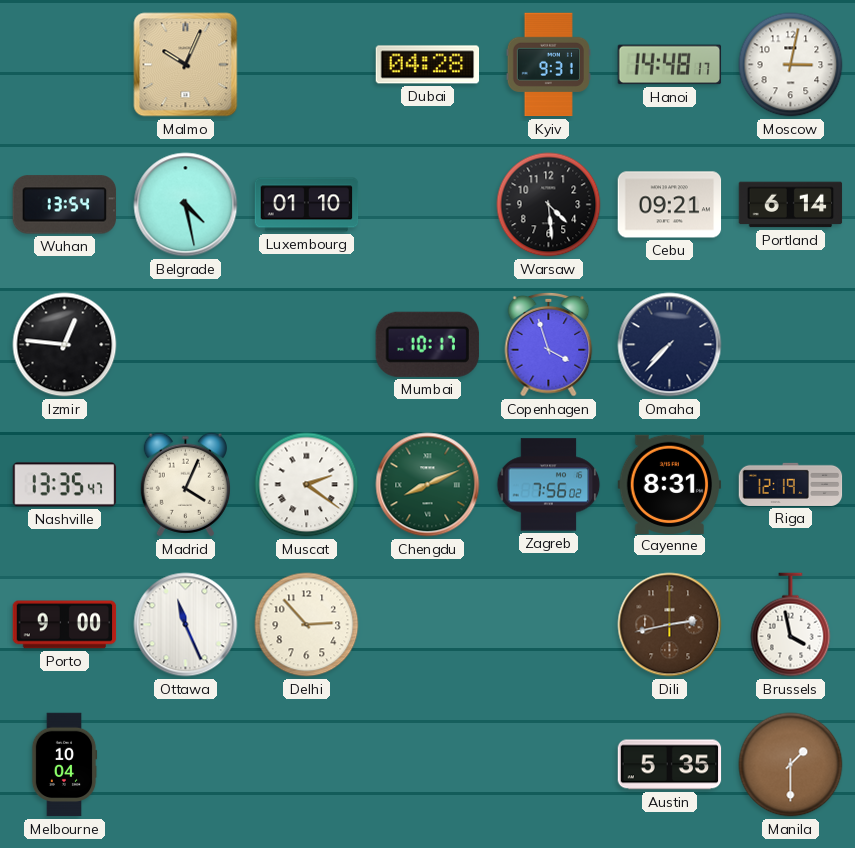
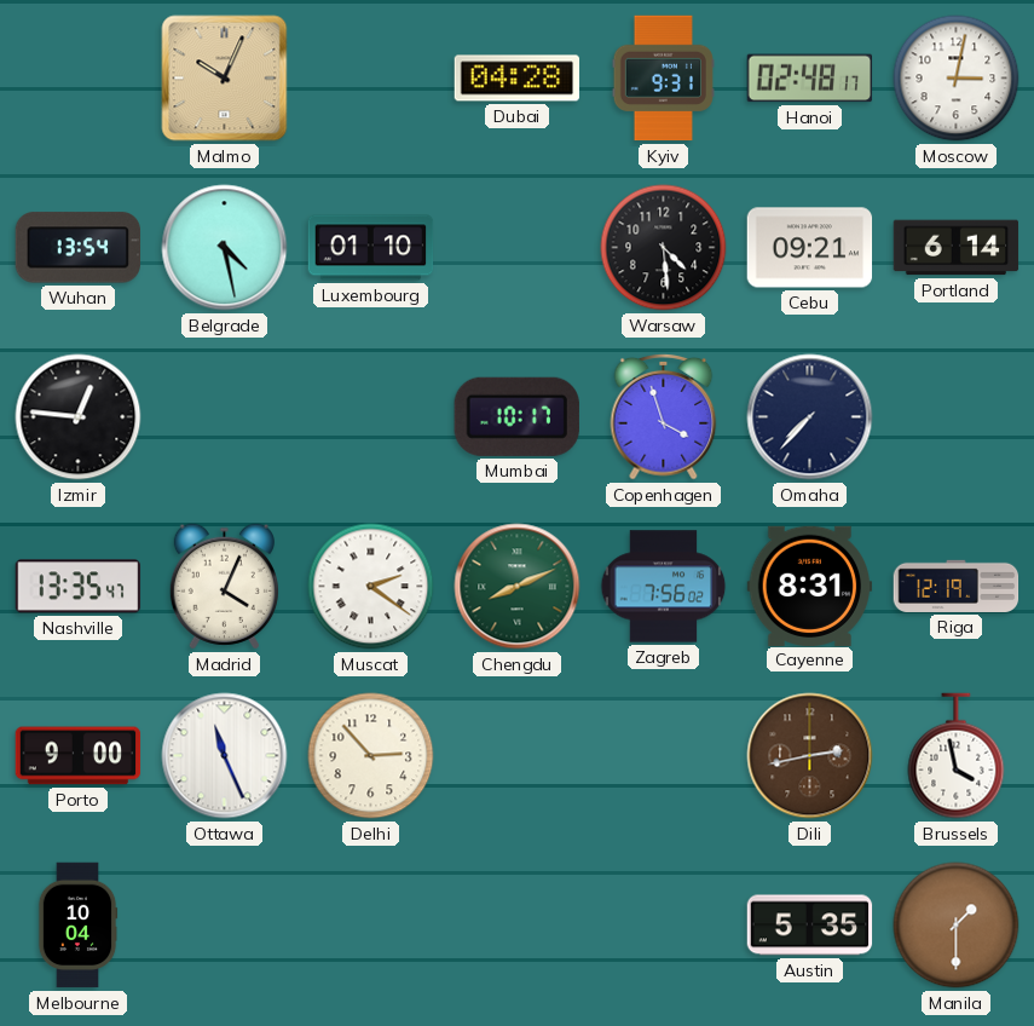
Hanoi: 14:48 -> 02:48
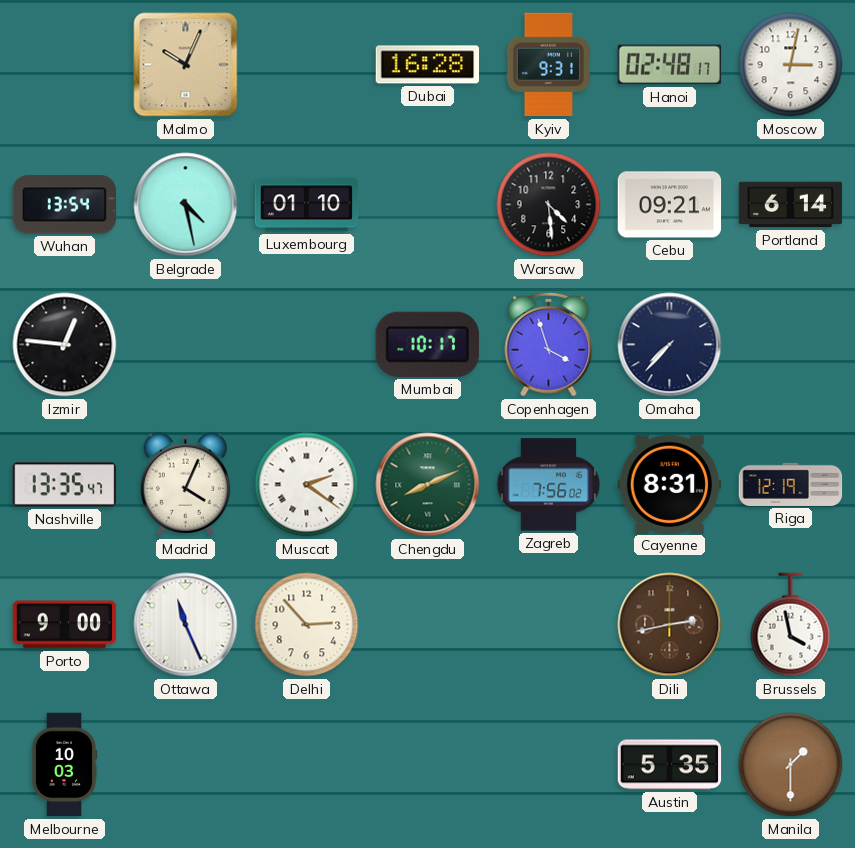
Dubai: 04:28 -> 16:28
Melbourne: 10:04 -> 10:03
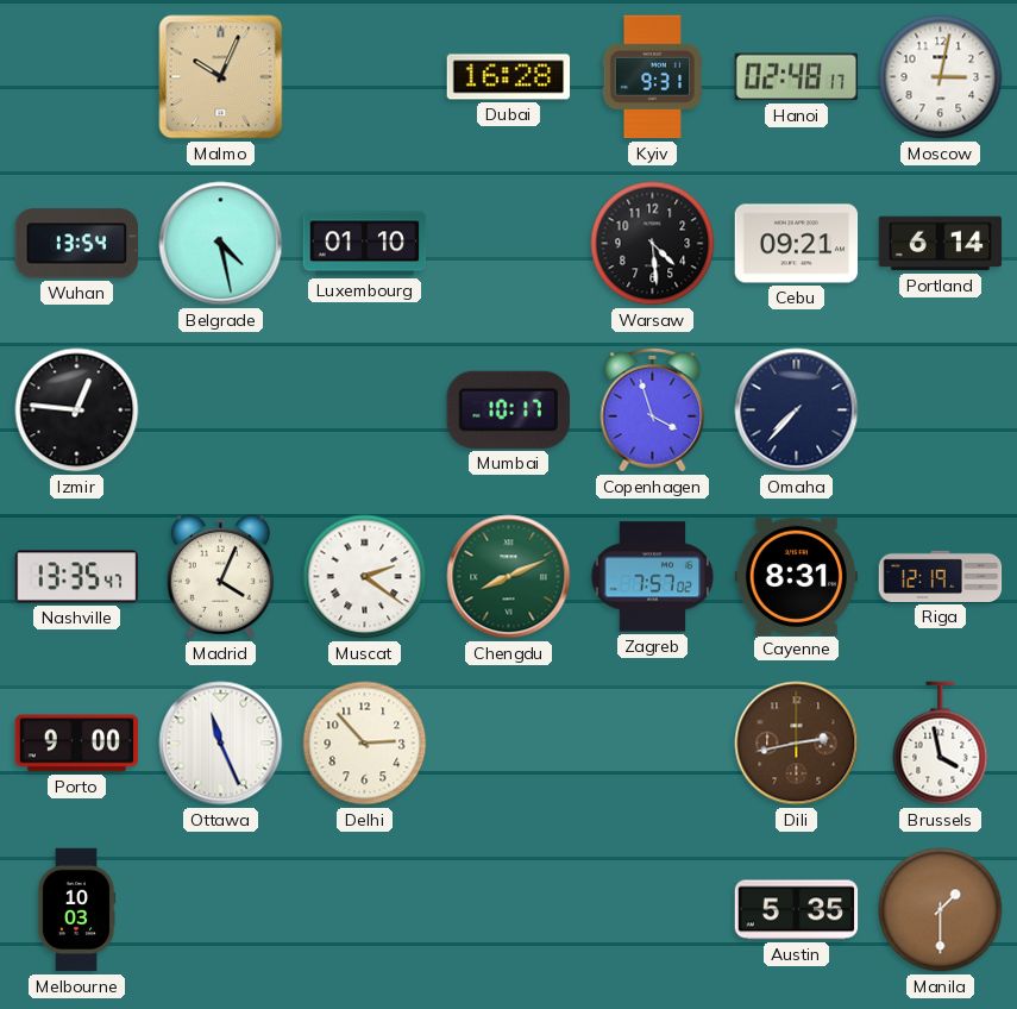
Zagreb: 7:56 -> 7:57
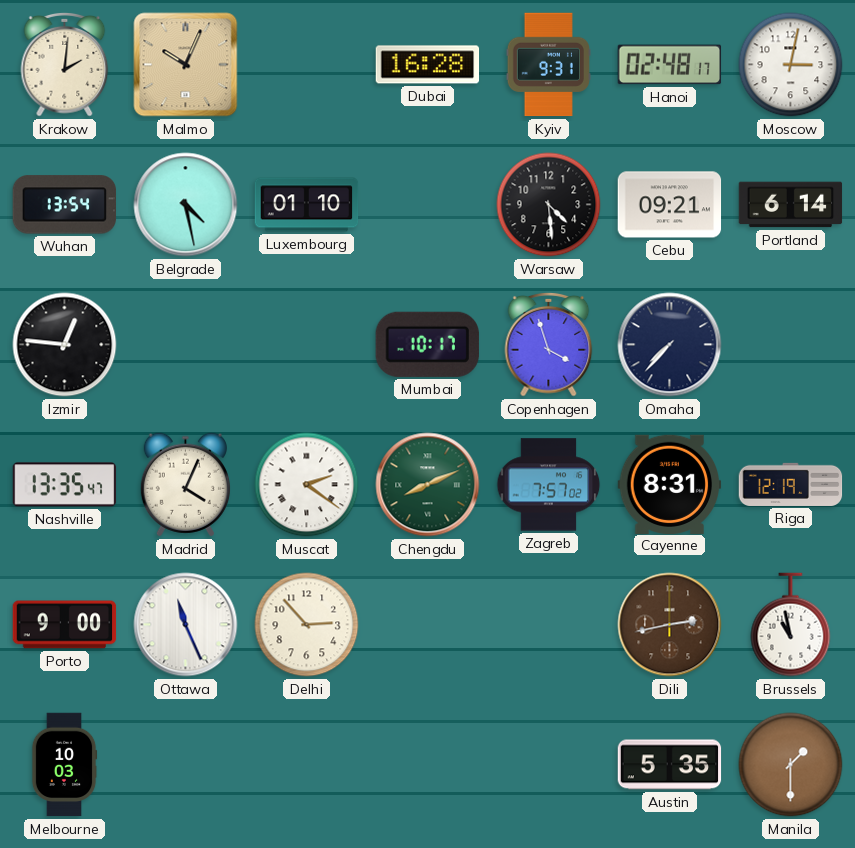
Krakow: none -> 2:01
Brussels: 3:58 -> 10:58
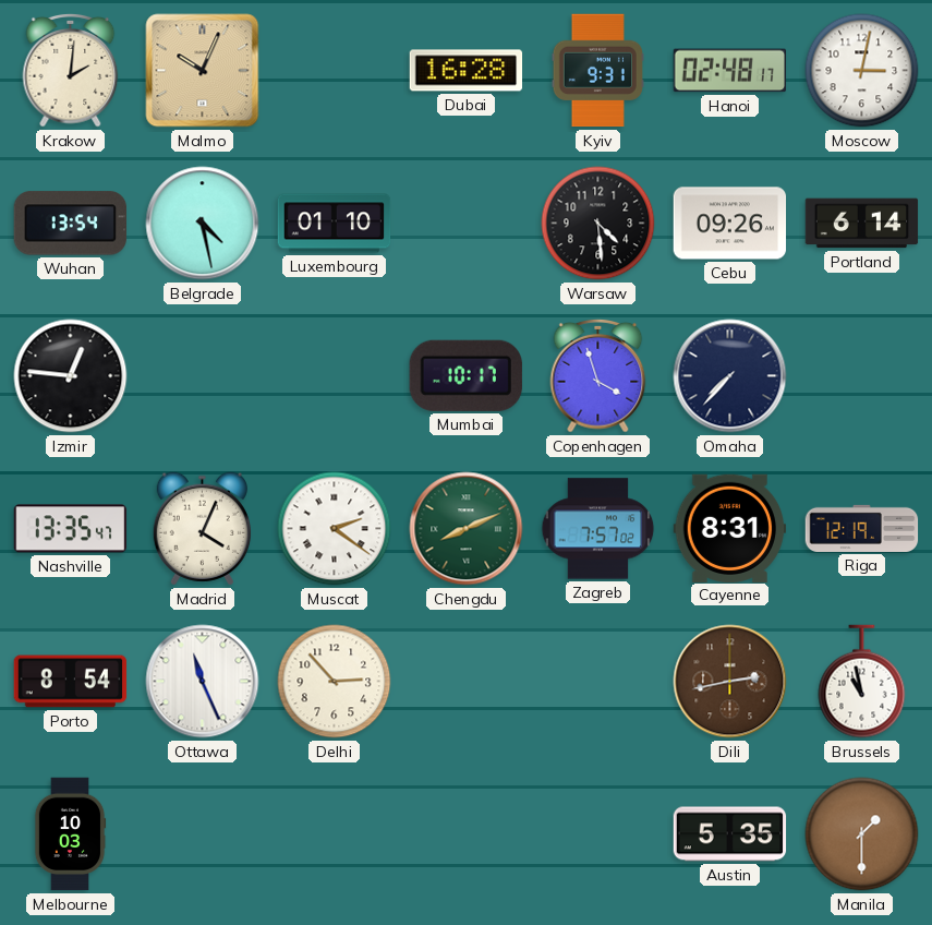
Cebu: 09:21 -> 09:26
Porto: 9:00 -> 8:54
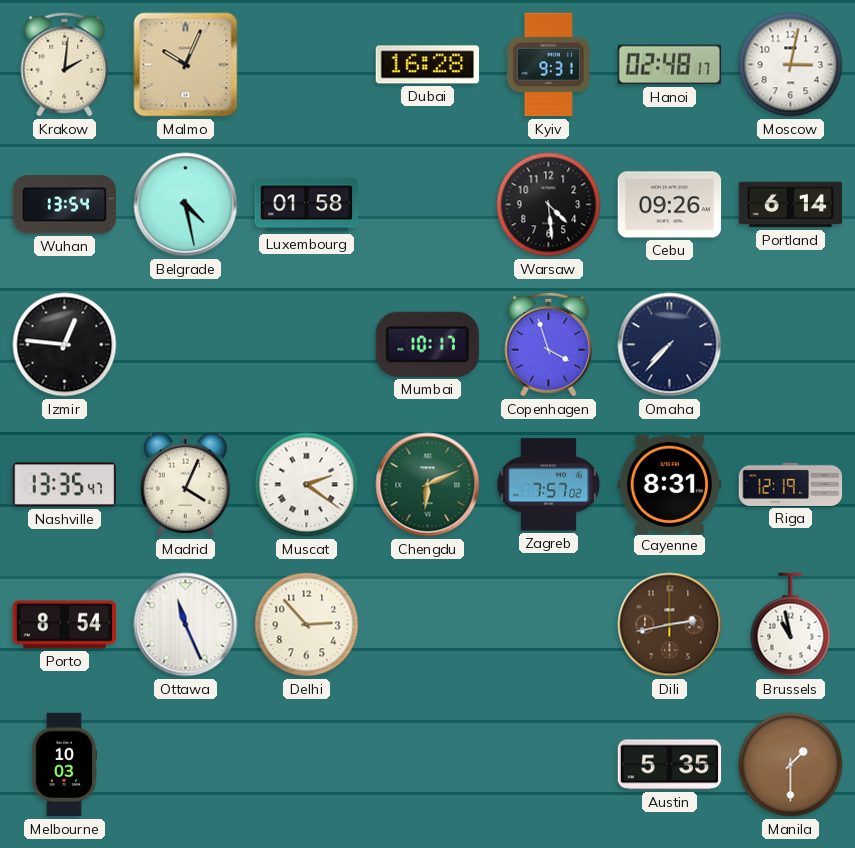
Luxembourg: 01:10 -> 01:58
Chengdu: 8:11 -> 6:11
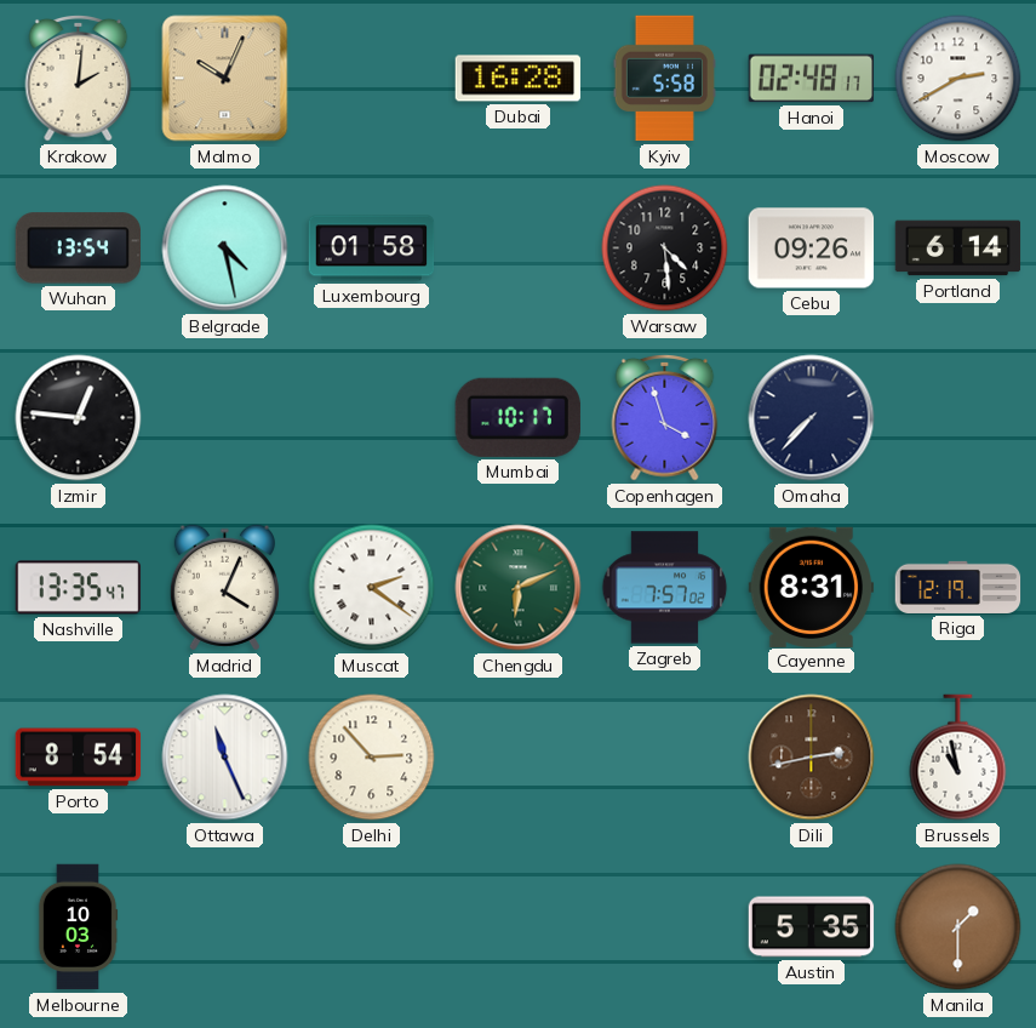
Kyiv: 9:31 -> 5:58
Moscow: 3:02 -> 2:40
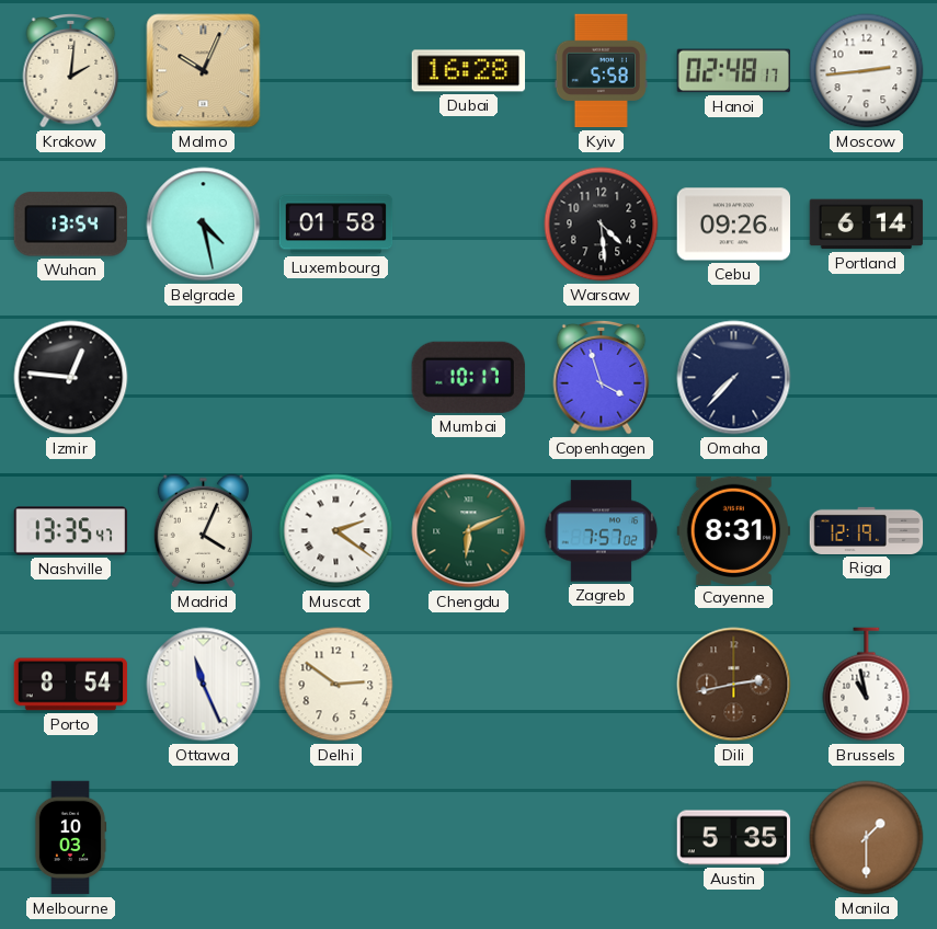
Moscow: 2:40 -> 2:44
Delhi: 2:53 -> 2:51
